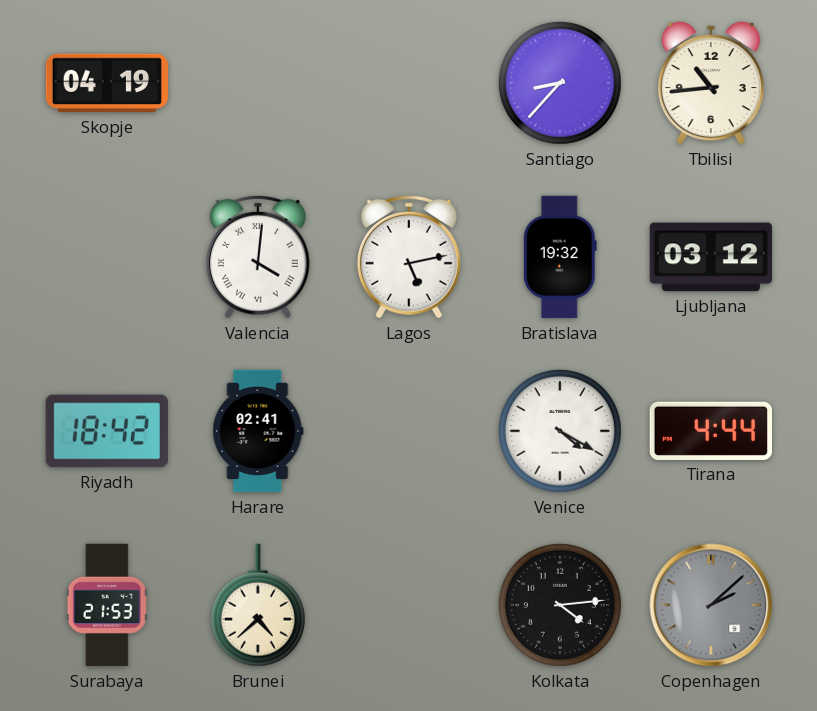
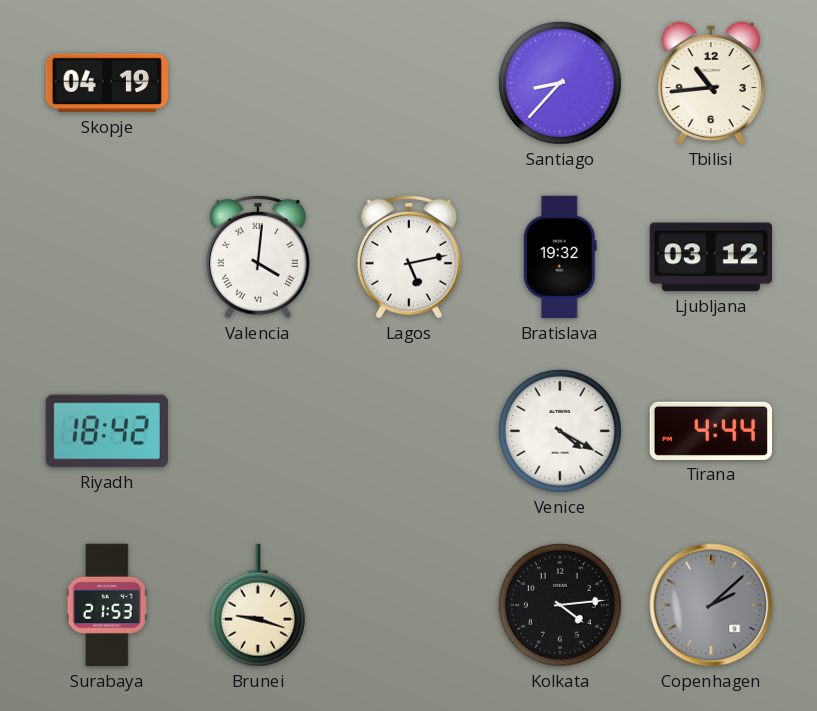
Harare: 02:41 -> none
Brunei: 4:38 -> 9:18
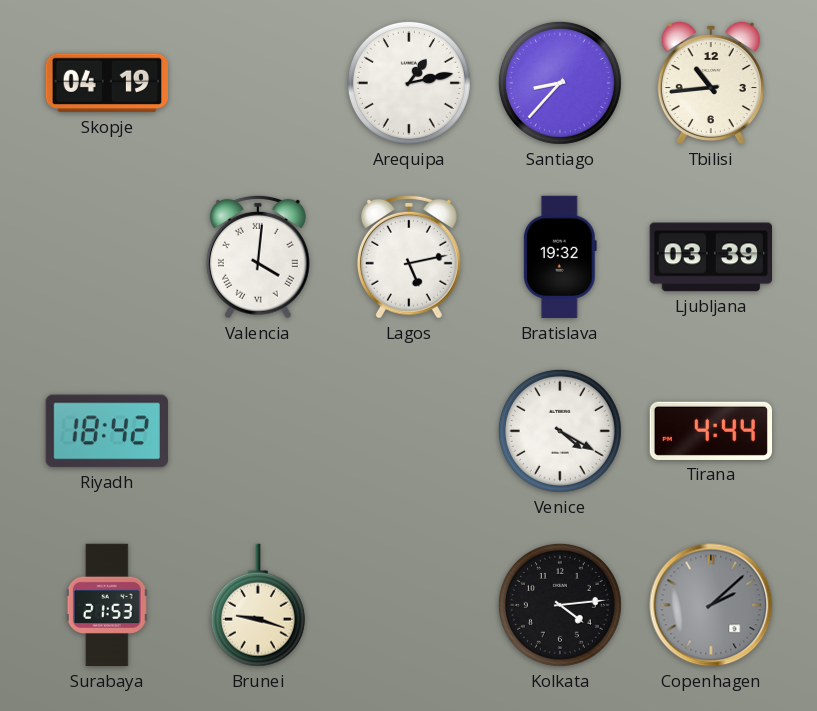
Arequipa: none -> 1:13
Ljubljana: 03:12 -> 03:39
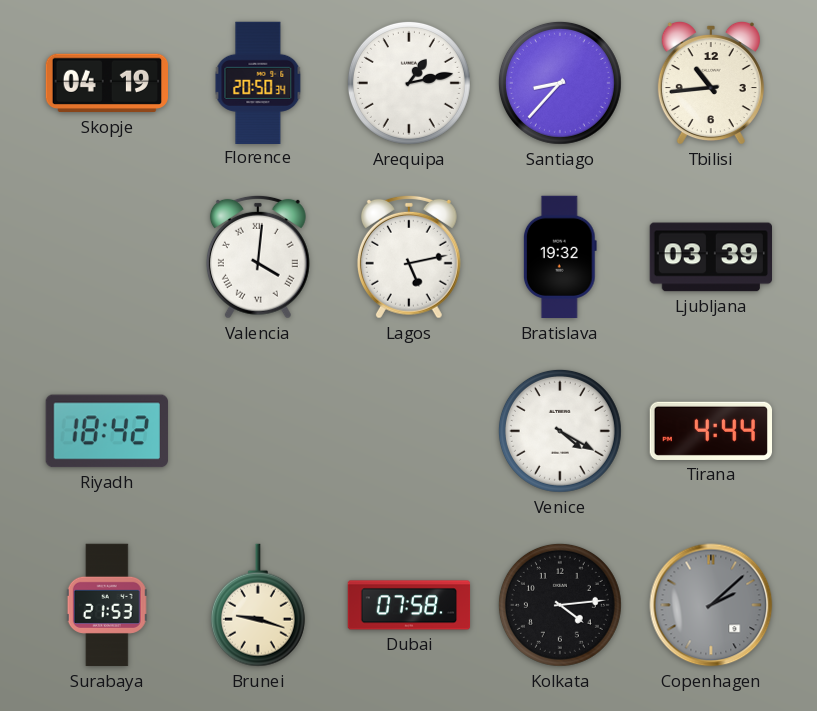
Florence: none -> 20:50
Dubai: none -> 07:58
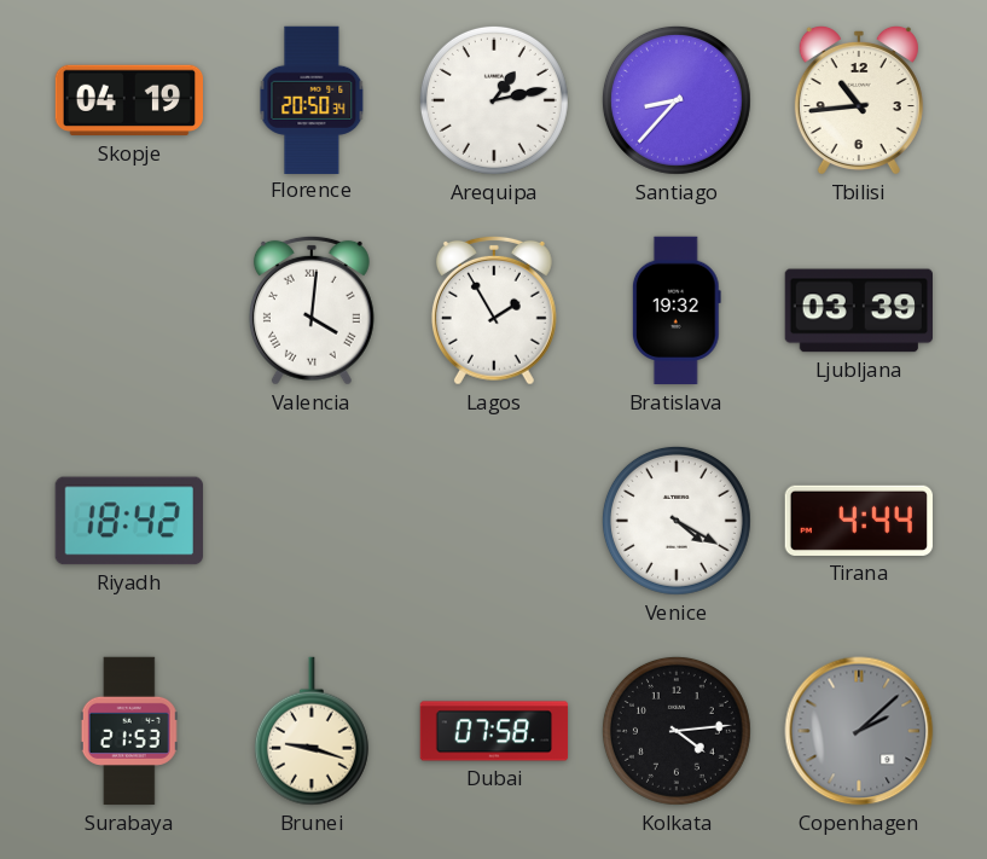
Lagos: 5:13 -> 1:55
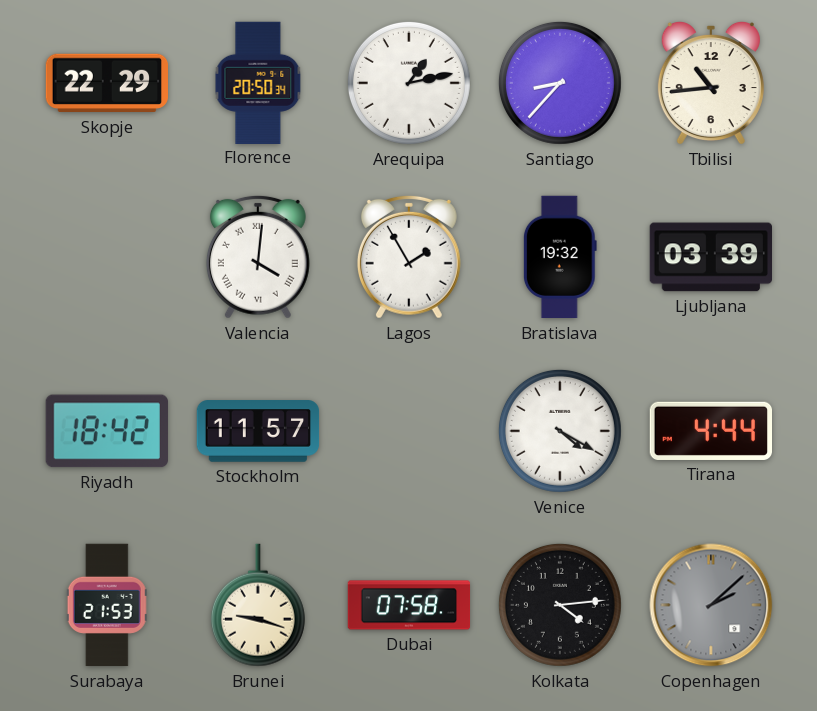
Skopje: 04:19 -> 22:29
Stockholm: none -> 11:57
